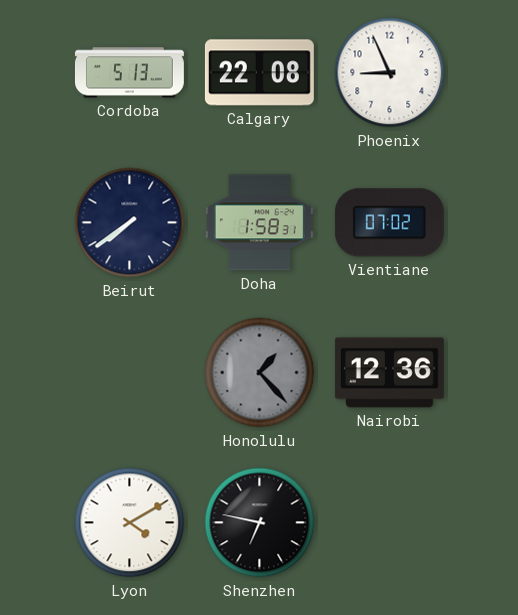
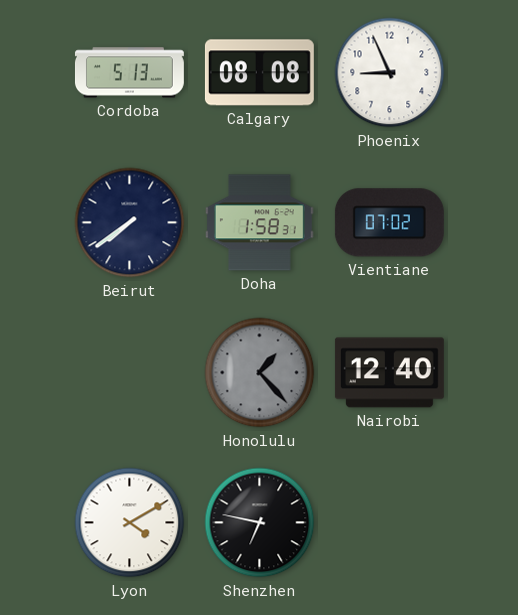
Calgary: 22:08 -> 08:08
Nairobi: 12:36 -> 12:40
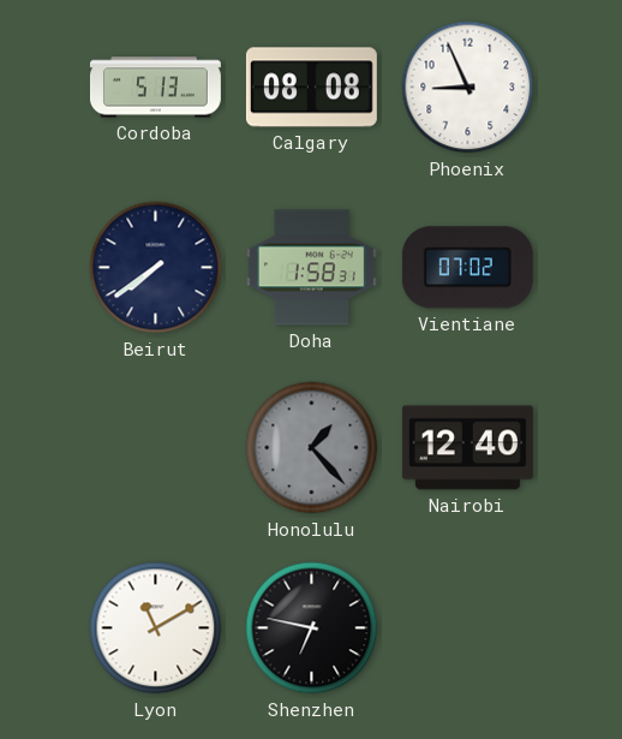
Lyon: 4:10 -> 11:10
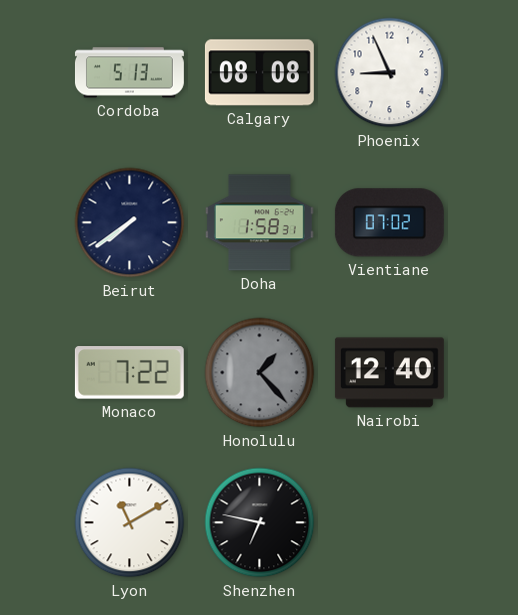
Monaco: none -> 7:22
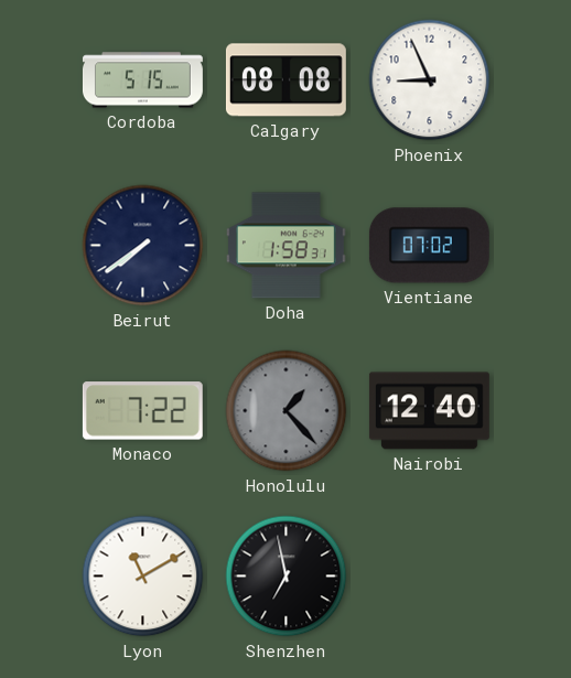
Cordoba: 5:13 -> 5:15
Shenzhen: 6:47 -> 6:58
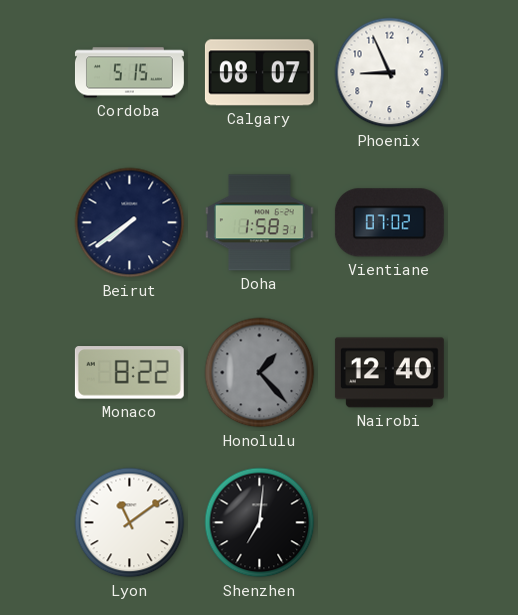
Calgary: 08:08 -> 08:07
Monaco: 7:22 -> 8:22
Lyon: 11:10 -> 11:09
Shenzhen: 6:58 -> 7:01
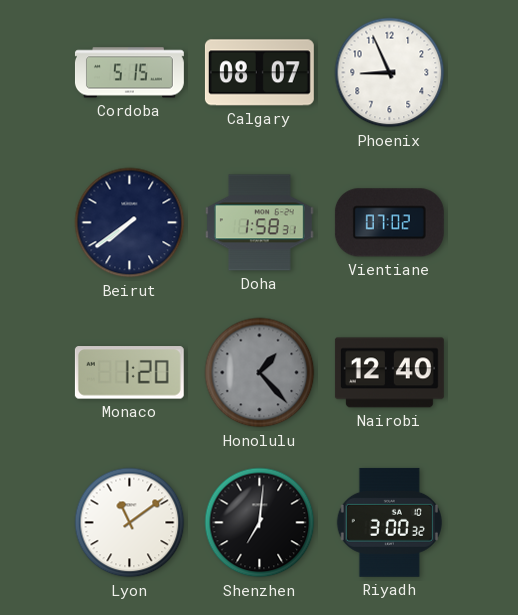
Monaco: 8:22 -> 1:20
Riyadh: none -> 3:00
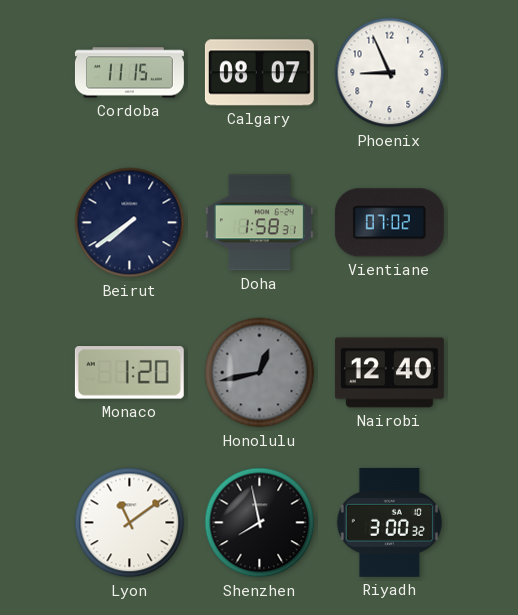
Cordoba: 5:15 -> 11:15
Honolulu: 1:23 -> 12:43
Shenzhen: 7:01 -> 7:58
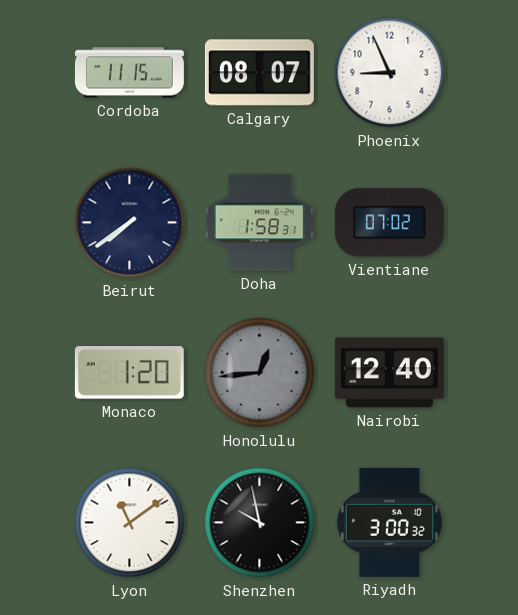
Honolulu: 12:43 -> 12:44
Shenzhen: 7:58 -> 9:58
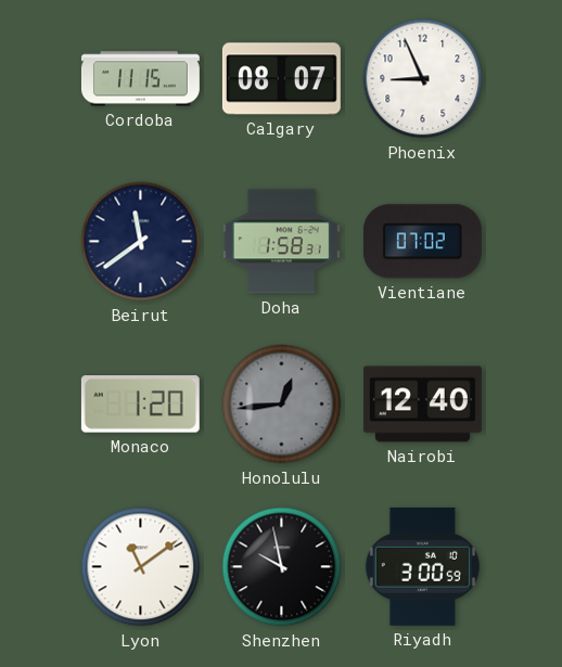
Beirut: 7:39 -> 11:39
Riyadh: 3:00:32 -> 3:00:59
